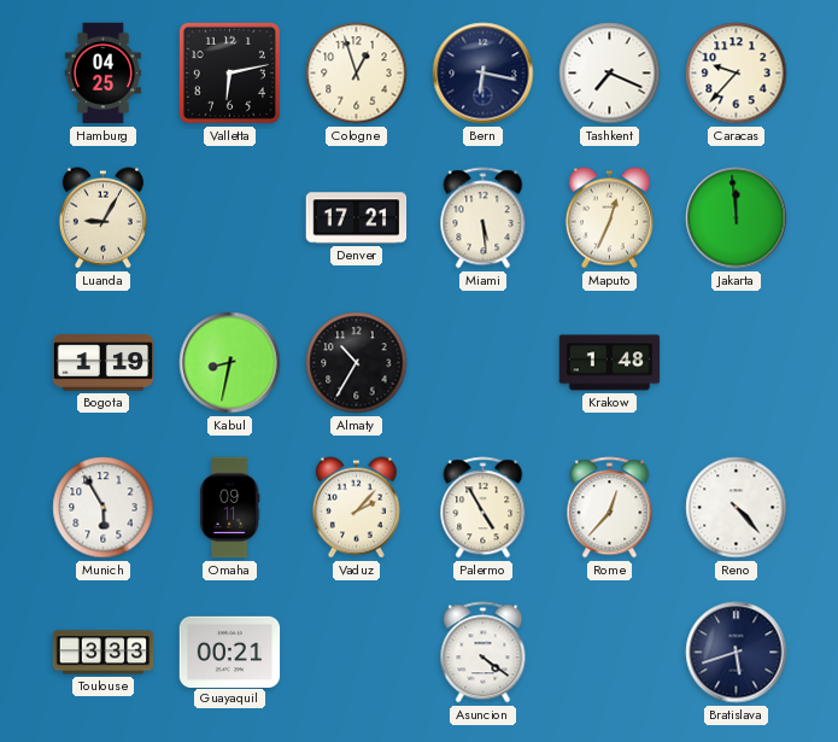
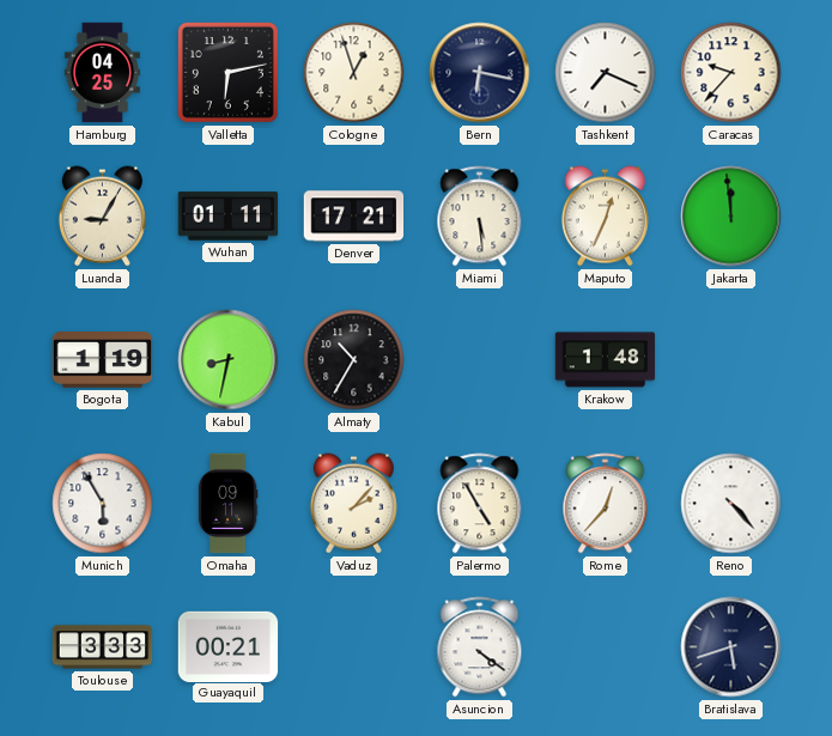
Wuhan: none -> 01:11
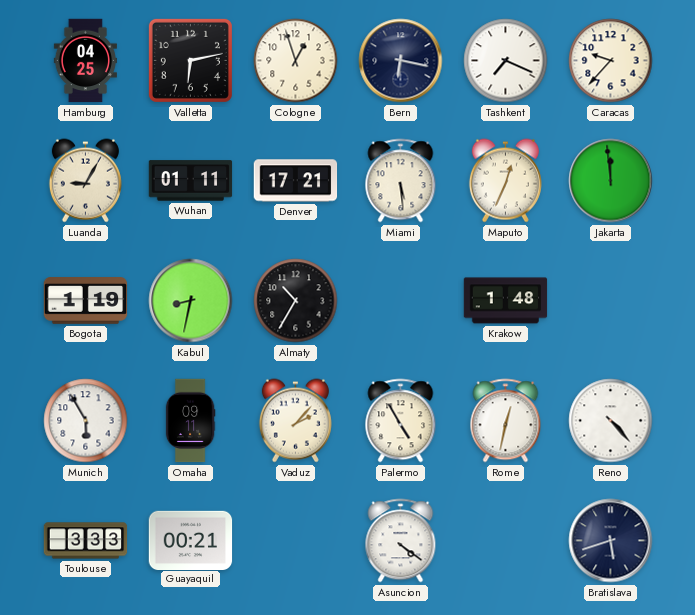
Rome: 12:37 -> 12:32
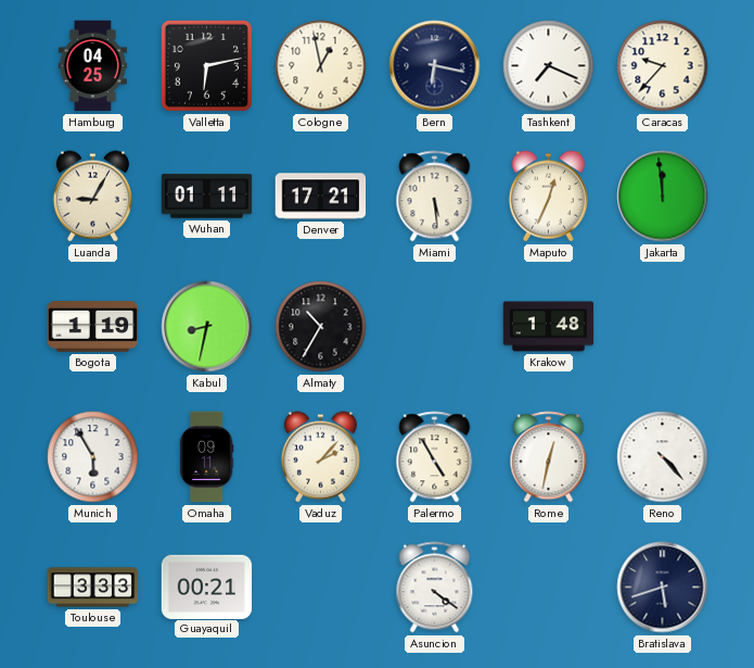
Cologne: 12:57 -> 12:58
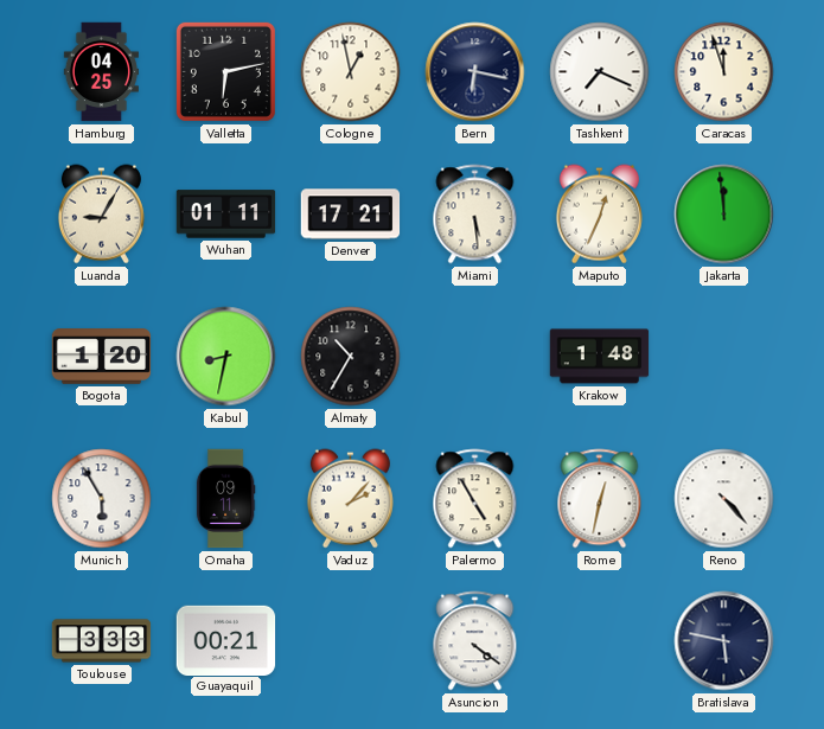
Caracas: 9:37 -> 11:57
Bogota: 1:19 -> 1:20
Bratislava: 5:42 -> 5:47
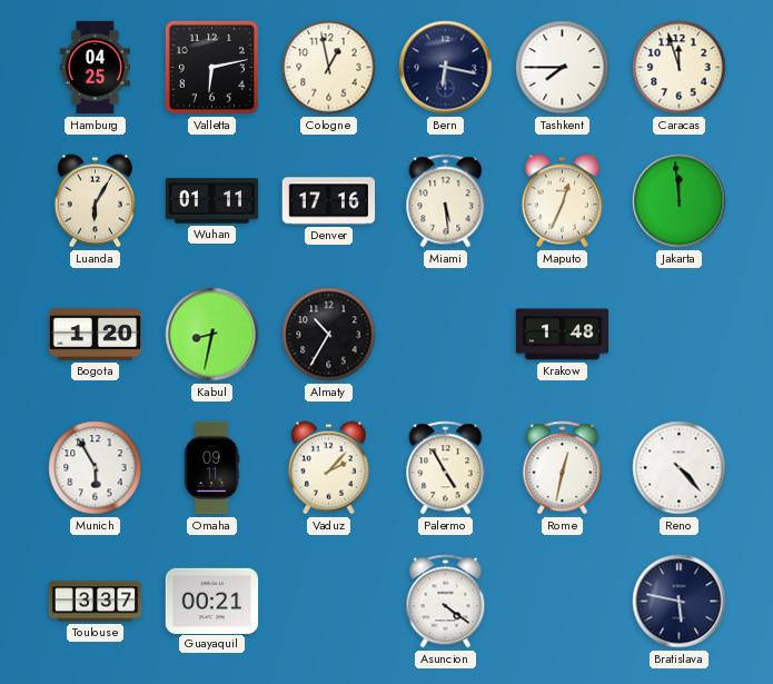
Tashkent: 7:19 -> 7:45
Luanda: 9:05 -> 6:05
Denver: 17:21 -> 17:16
Toulouse: 3:33 -> 3:37
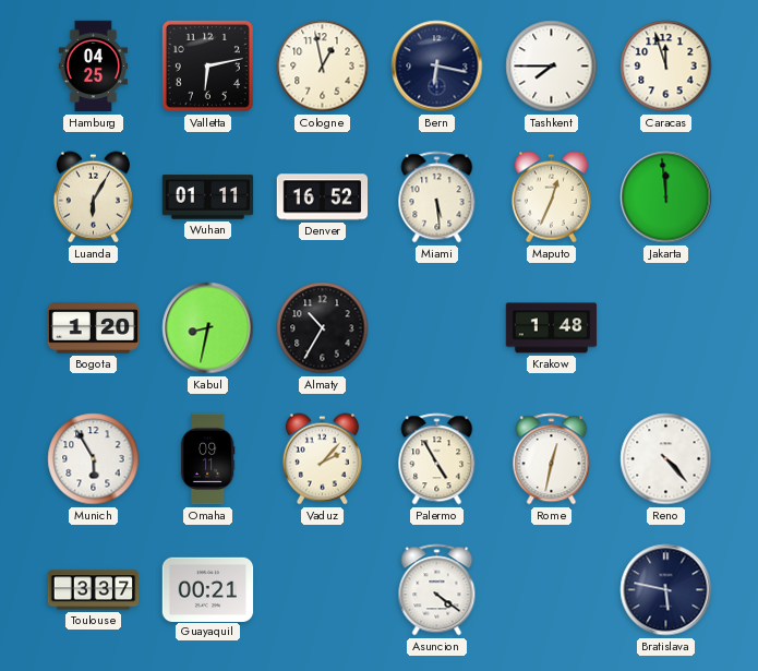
Denver: 17:16 -> 16:52
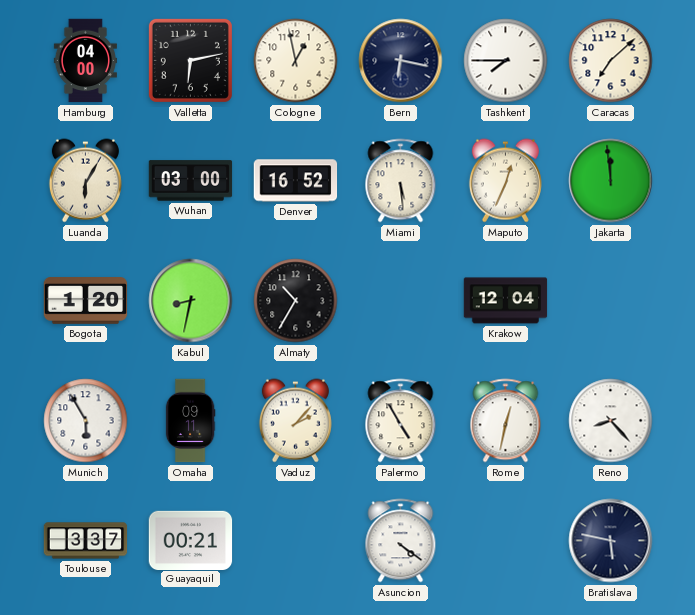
Hamburg: 04:25 -> 04:00
Caracas: 11:57 -> 7:08
Wuhan: 01:11 -> 03:00
Krakow: 1:48 -> 12:04
Reno: 4:23 -> 8:23
